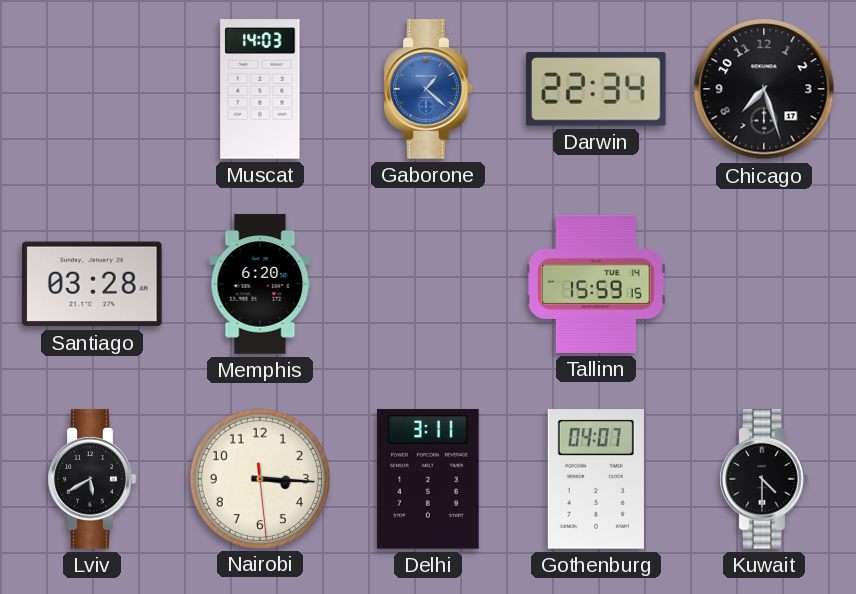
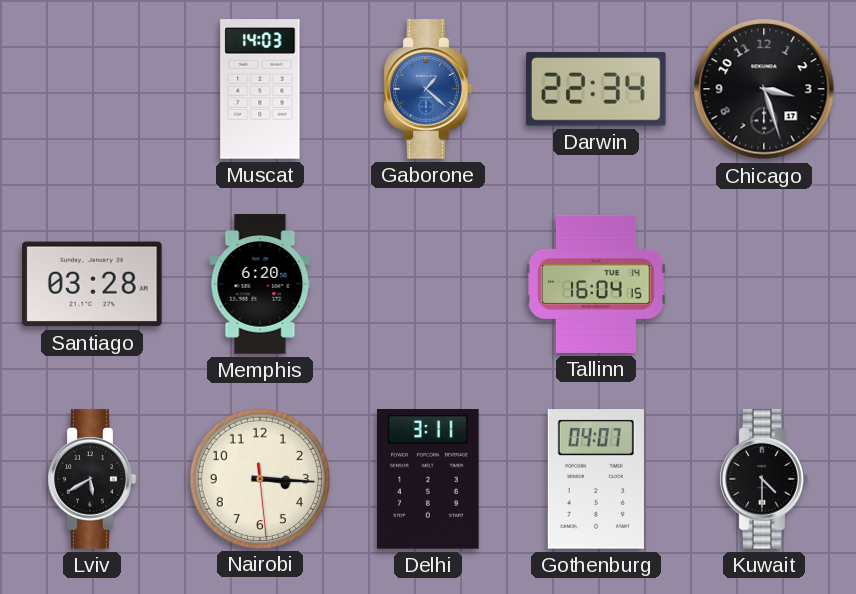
Chicago: 7:27 -> 3:27
Tallinn: 15:59 -> 16:04
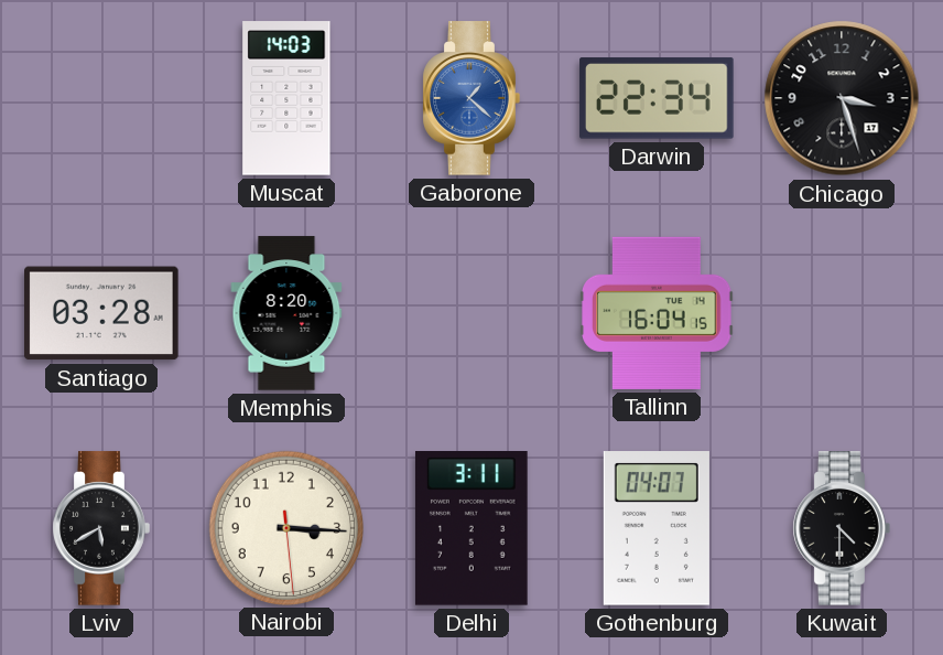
Memphis: 6:20 -> 8:20
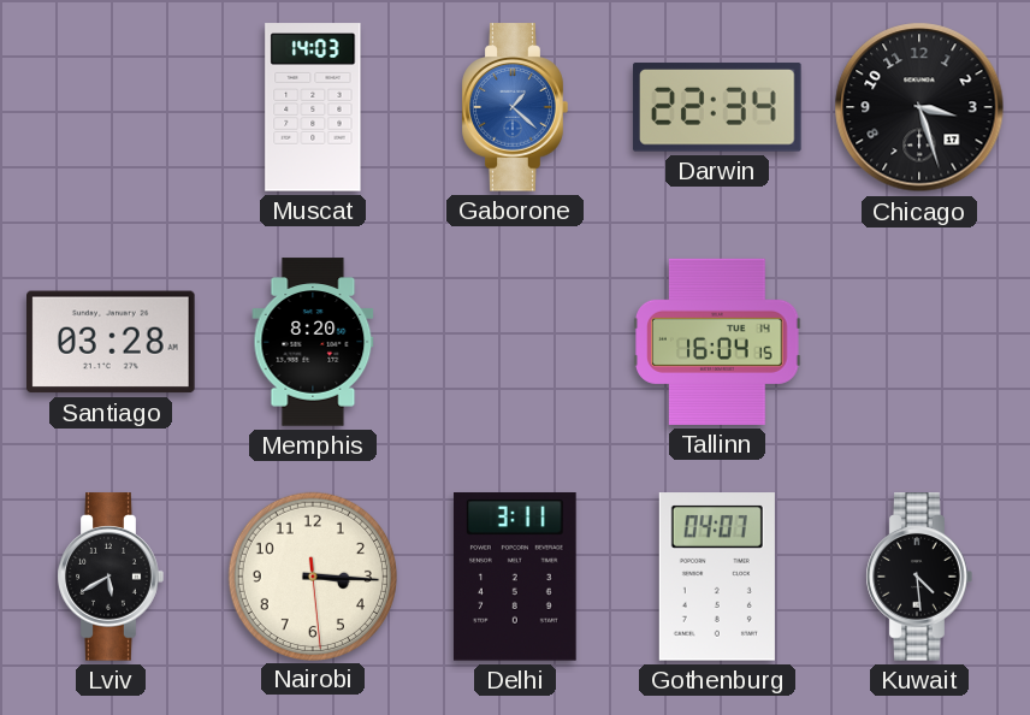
Kuwait: 4:30 -> 4:29
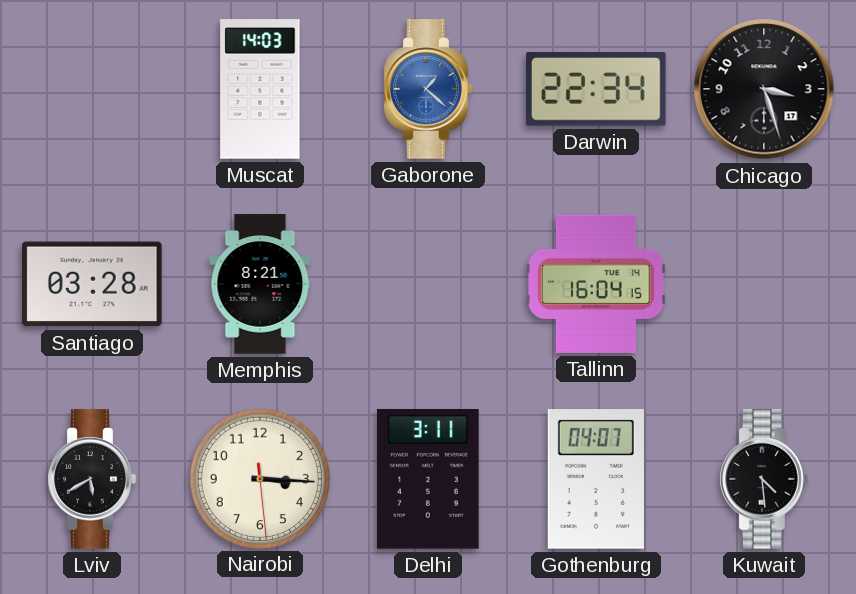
Memphis: 8:20 -> 8:21
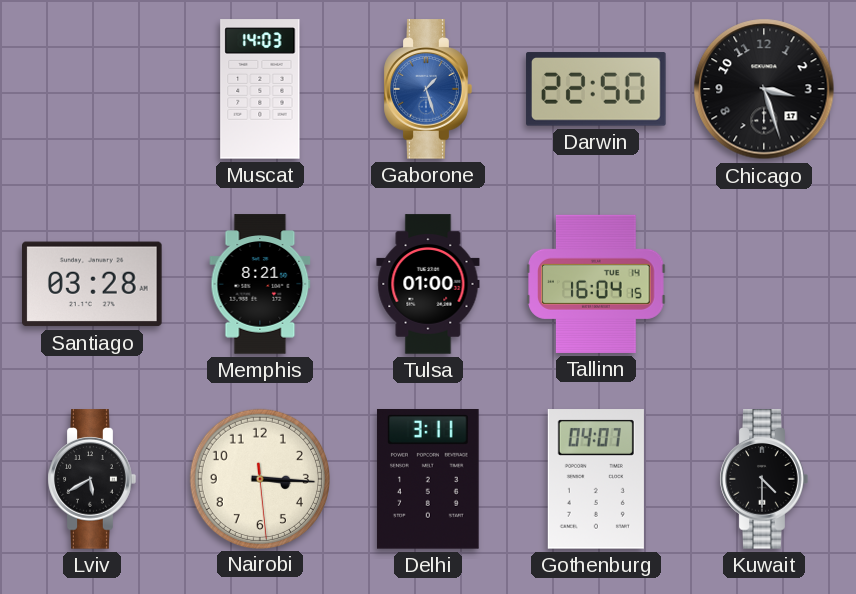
Gaborone: 1:22 -> 1:27
Darwin: 22:34 -> 22:50
Tulsa: none -> 01:00
Kuwait: 4:29 -> 4:30
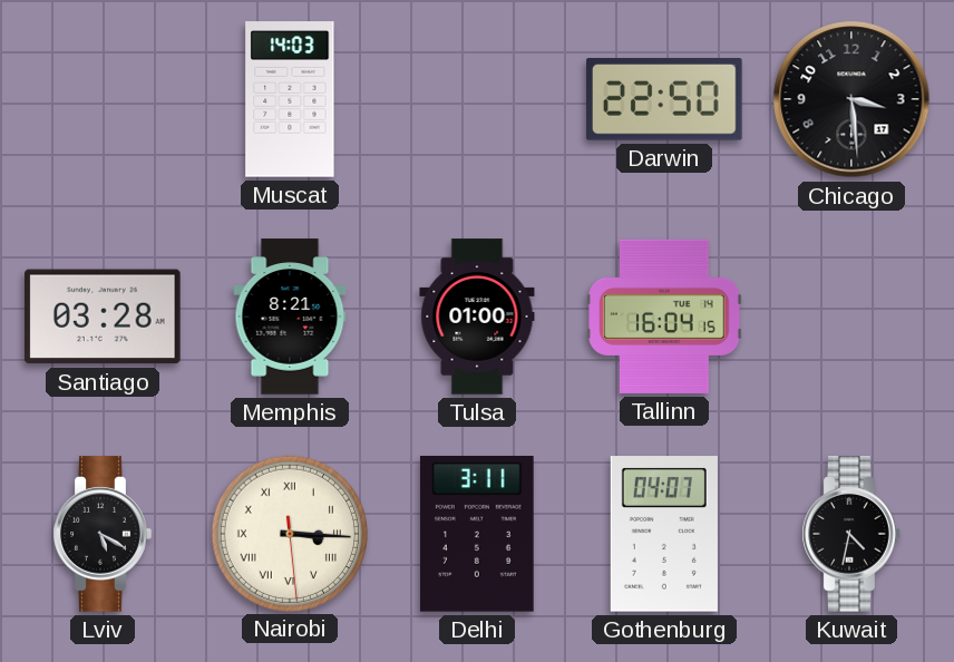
Gaborone: 1:27 -> none
Chicago: 3:27 -> 3:29
Lviv: 5:40 -> 5:20
Nairobi numerals: Arabic -> Roman
Kuwait: 4:30 -> 4:32
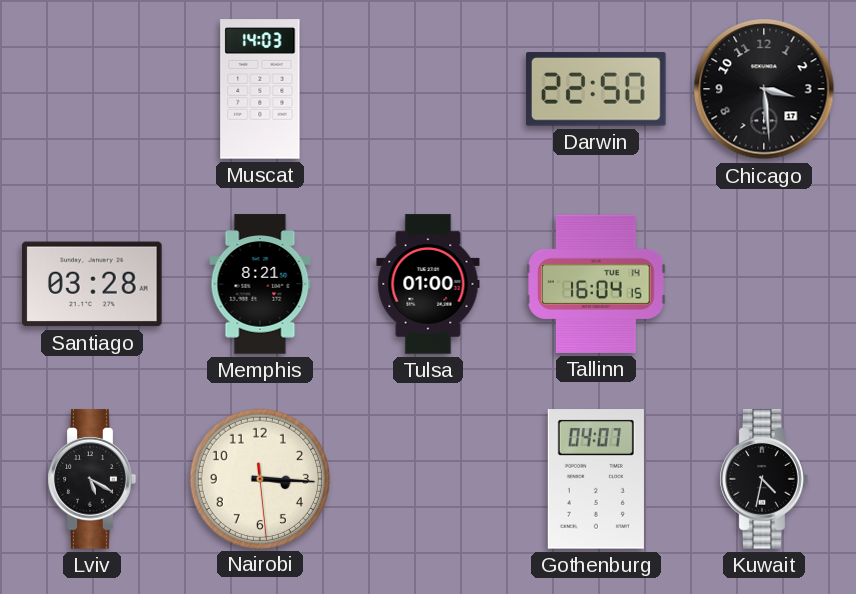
Nairobi numerals: Roman -> Arabic
Delhi: 3:11 -> none
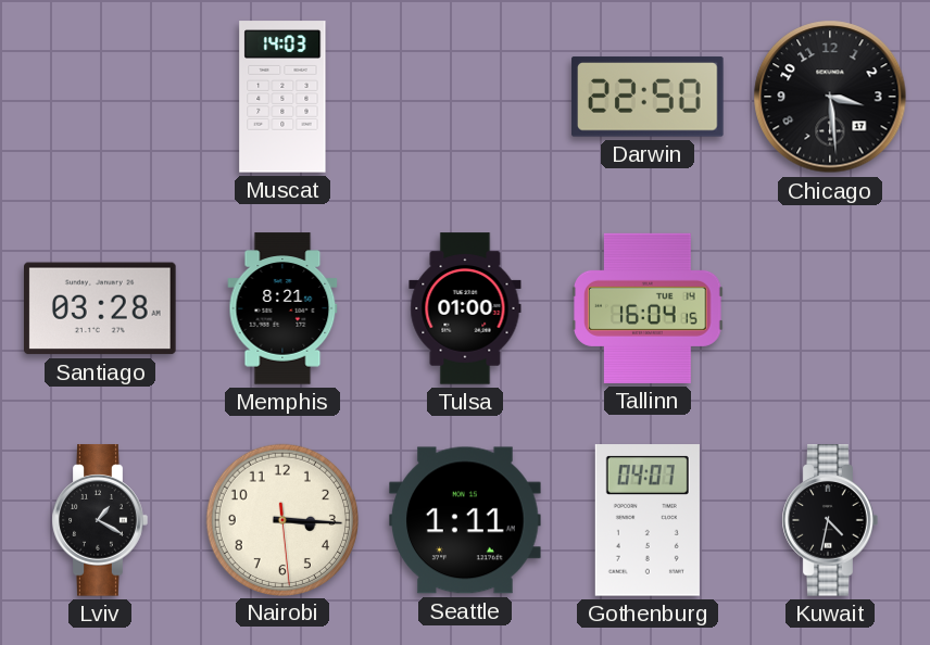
Lviv: 5:20 -> 1:20
Seattle: none -> 1:11
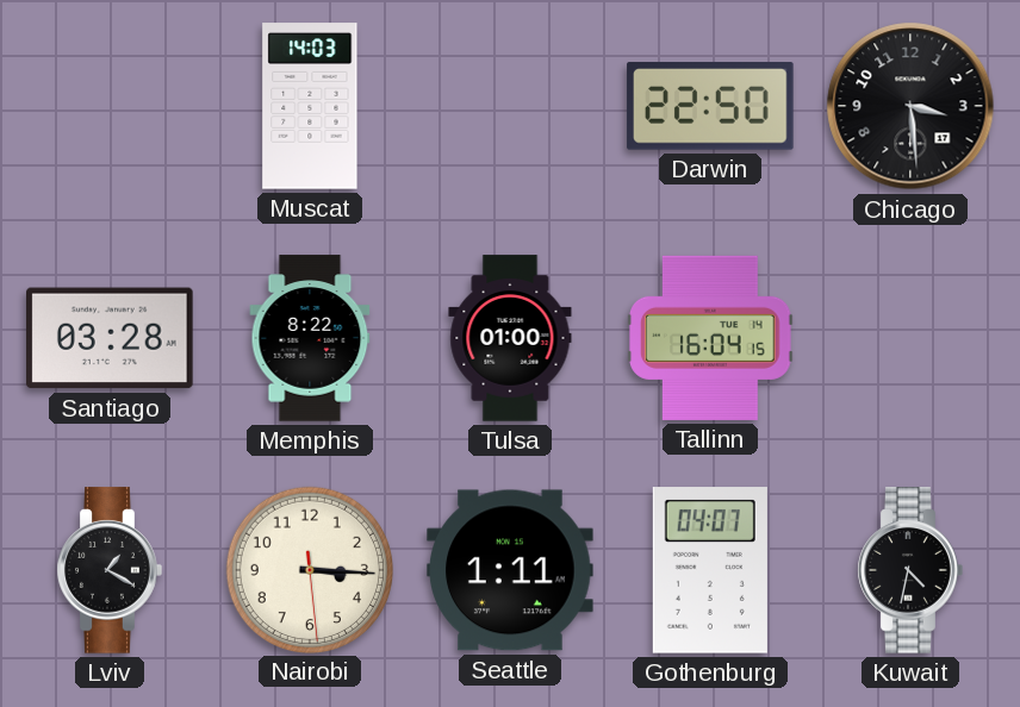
Memphis: 8:21 -> 8:22
